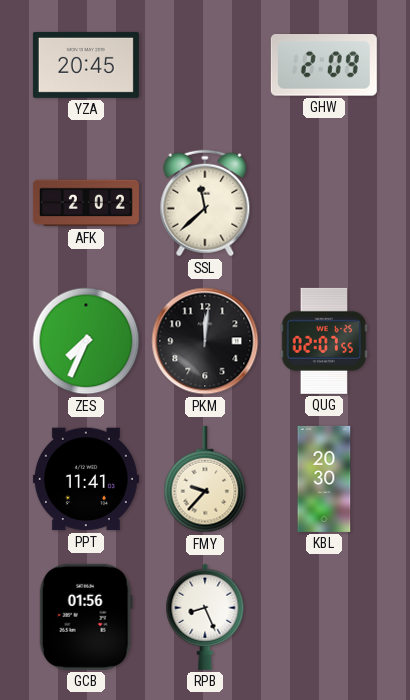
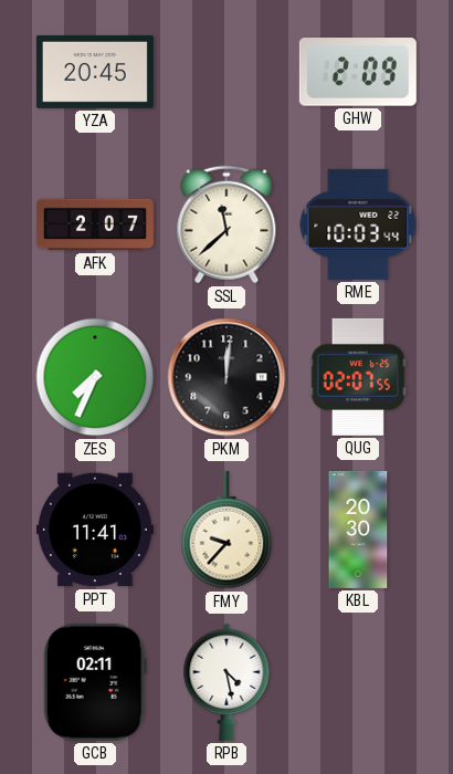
AFK: 2:02 -> 2:07
RME: none -> 10:03
GCB: 01:56 -> 02:11
RPB: 8:26 -> 4:28
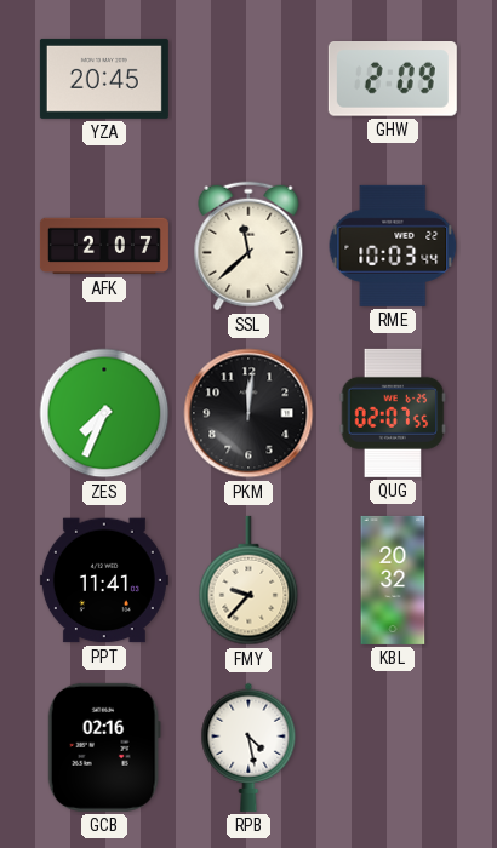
KBL: 20:30 -> 20:32
GCB: 02:11 -> 02:16
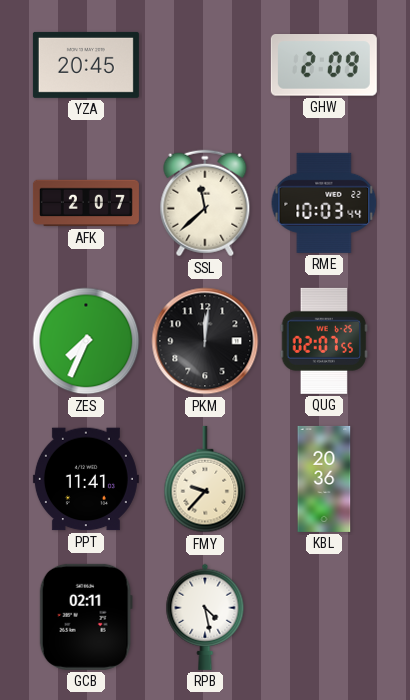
KBL: 20:32 -> 20:36
GCB: 02:16 -> 02:11
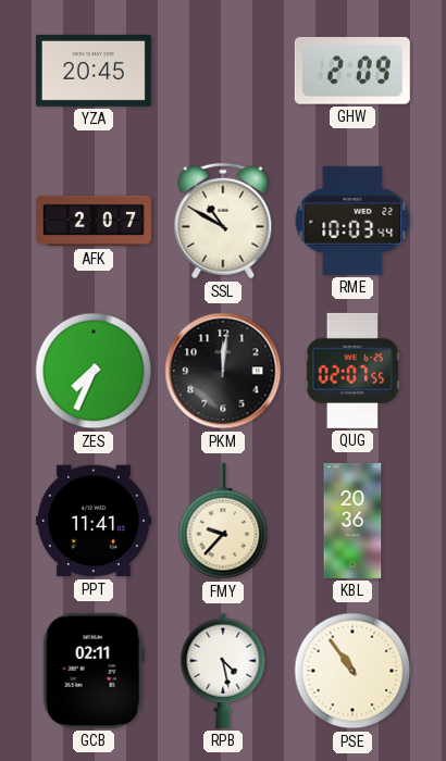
SSL: 11:38 -> 10:50
PSE: none -> 10:54
